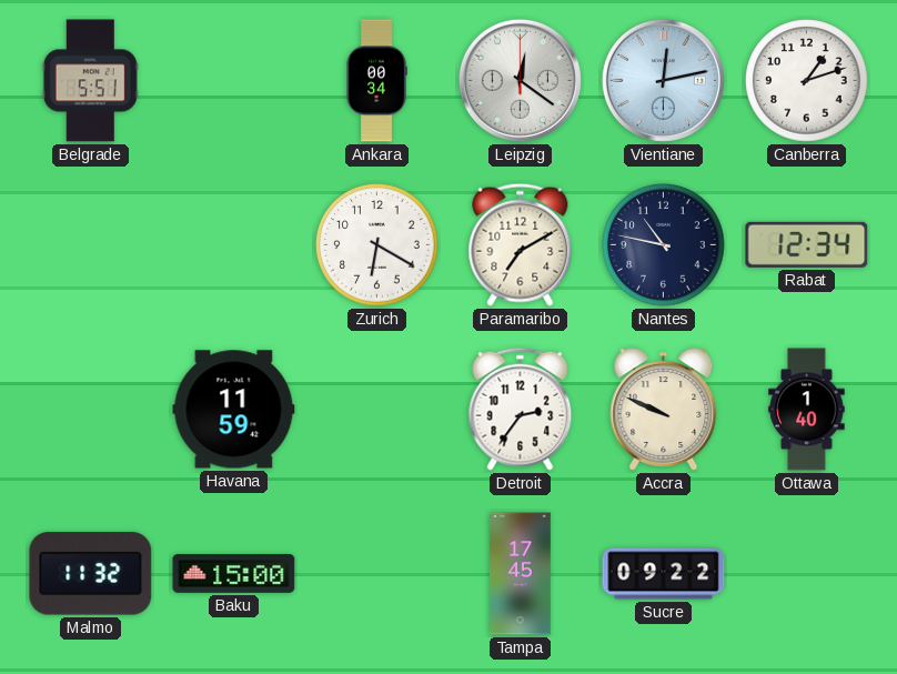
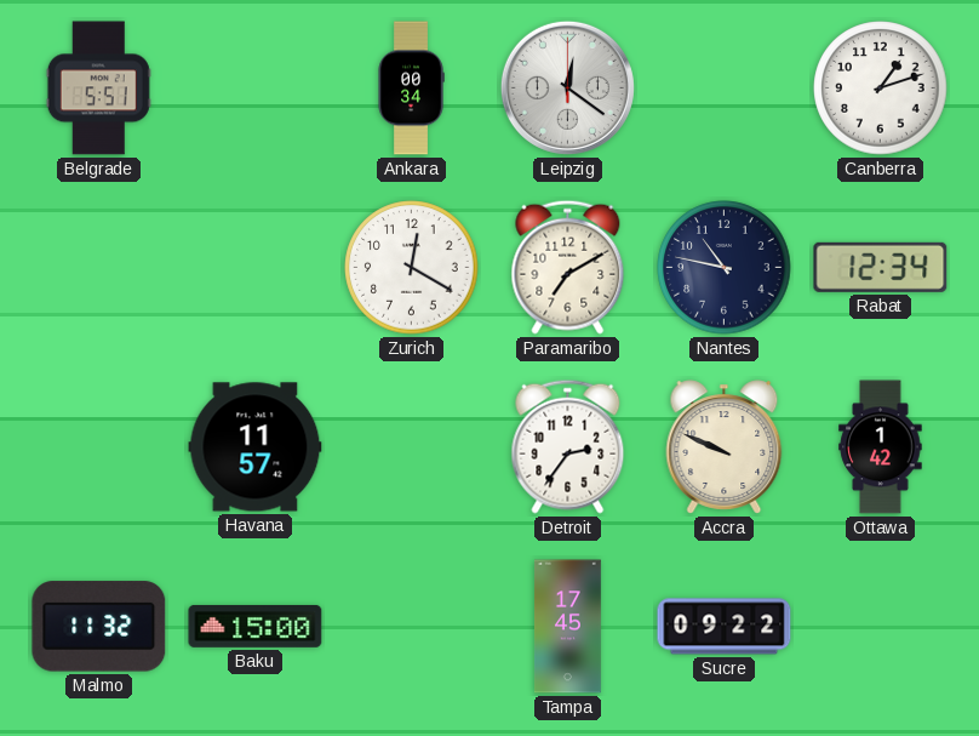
Vientiane: 12:13 -> none
Zurich: 6:20 -> 12:20
Havana: 11:59 -> 11:57
Ottawa: 1:40 -> 1:42
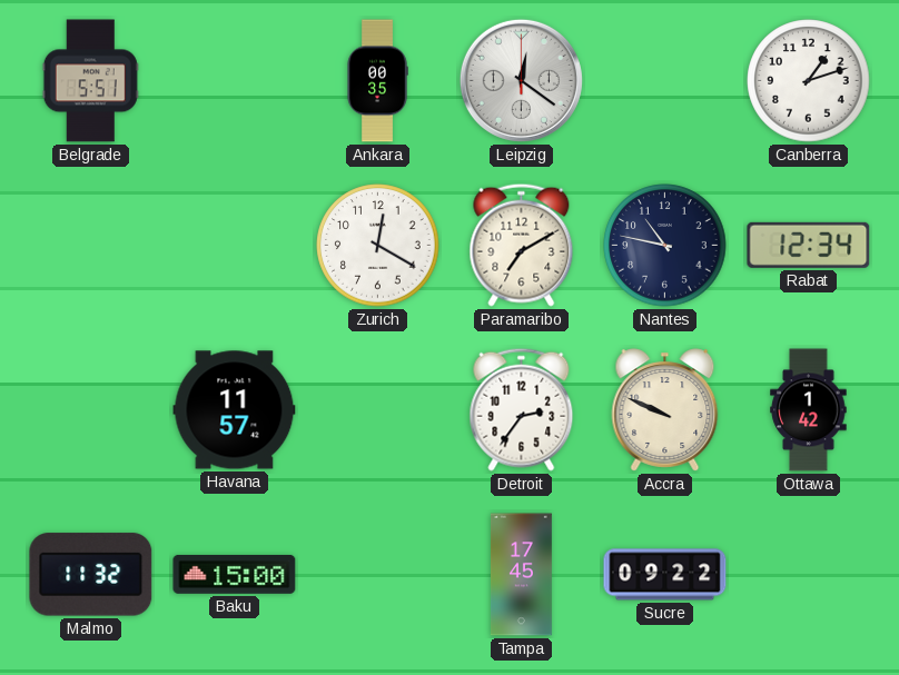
Ankara: 00:34 -> 00:35
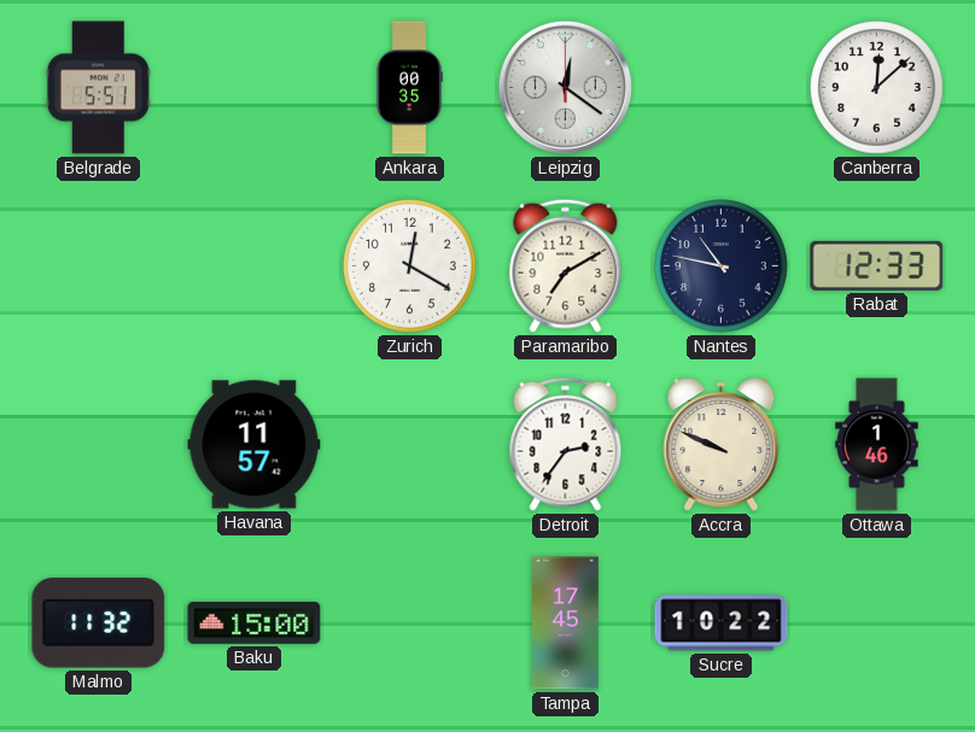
Canberra: 1:12 -> 12:08
Rabat: 12:34 -> 12:33
Ottawa: 1:42 -> 1:46
Sucre: 09:22 -> 10:22
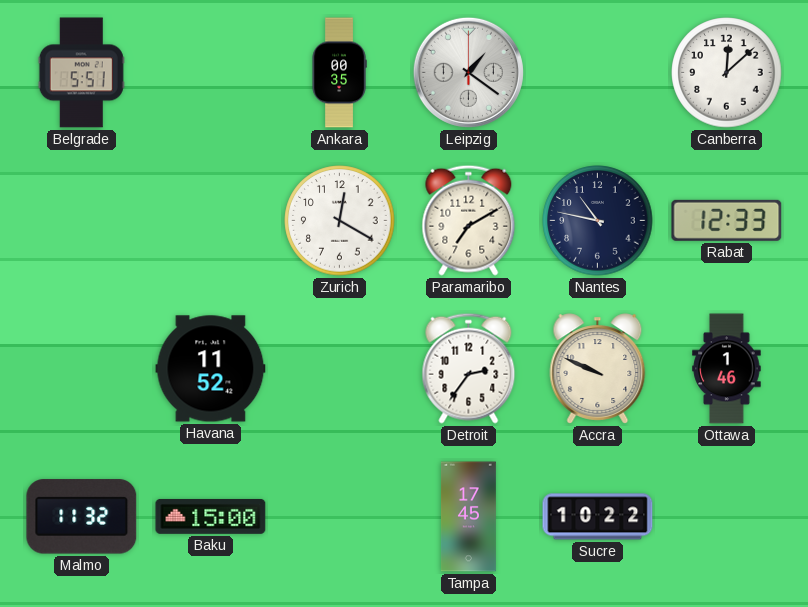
Leipzig: 12:21 -> 1:21
Havana: 11:57 -> 11:52
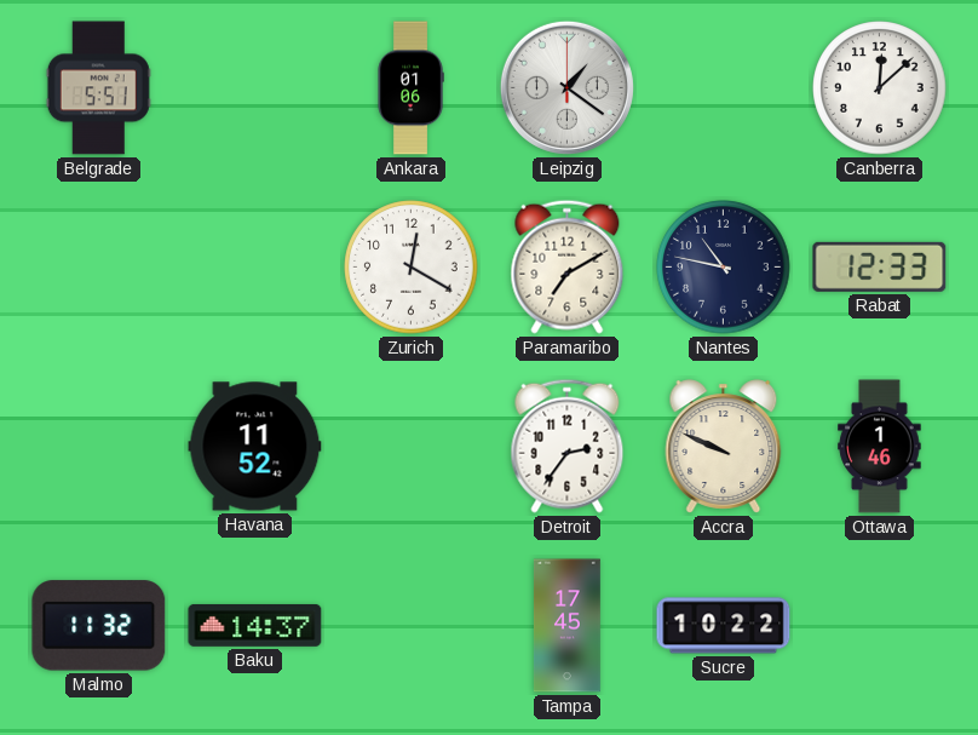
Ankara: 00:35 -> 01:06
Baku: 15:00 -> 14:37
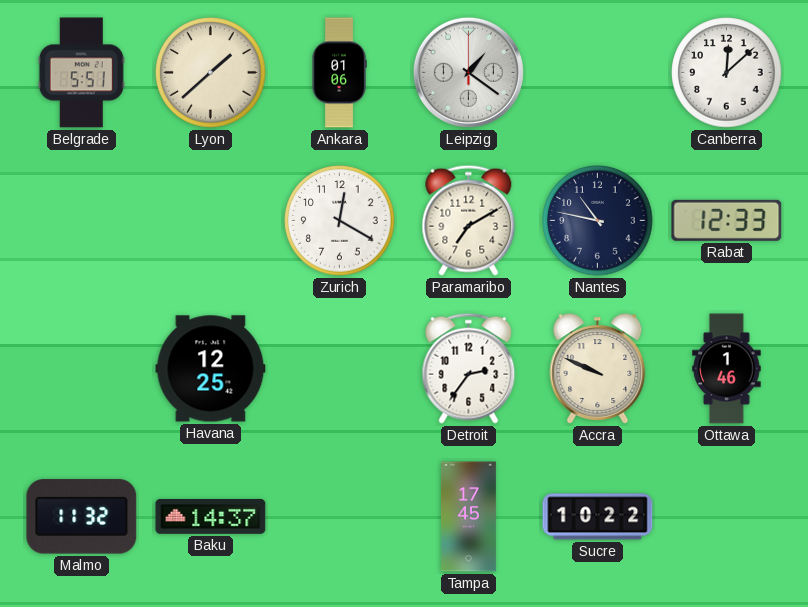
Lyon: none -> 1:38
Havana: 11:52 -> 12:25
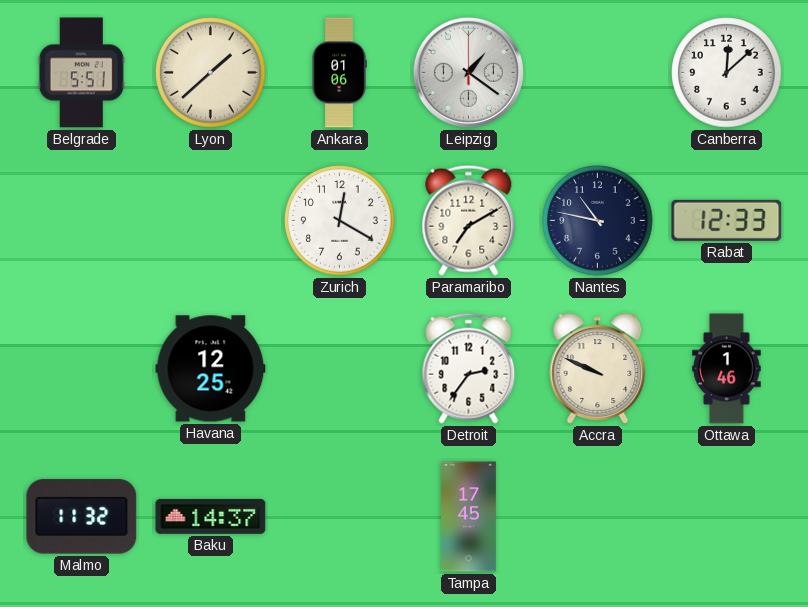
Sucre: 10:22 -> none
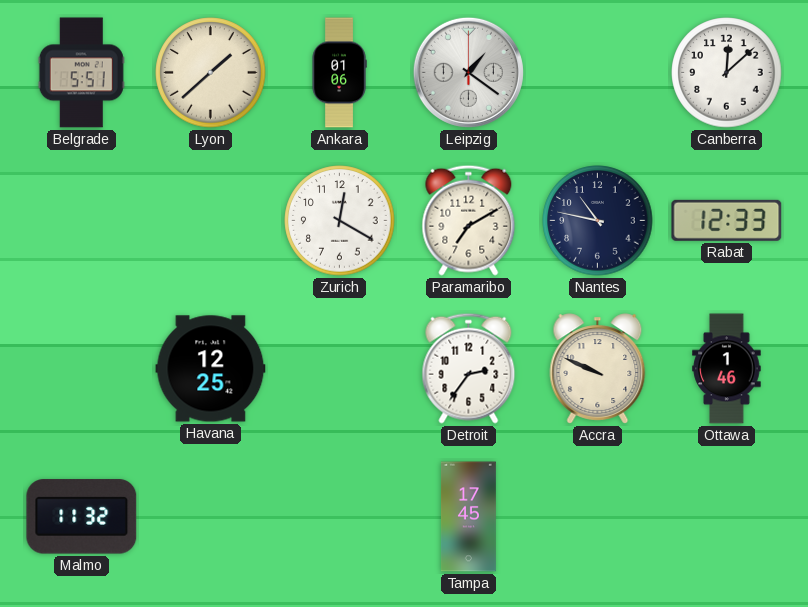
Baku: 14:37 -> none
